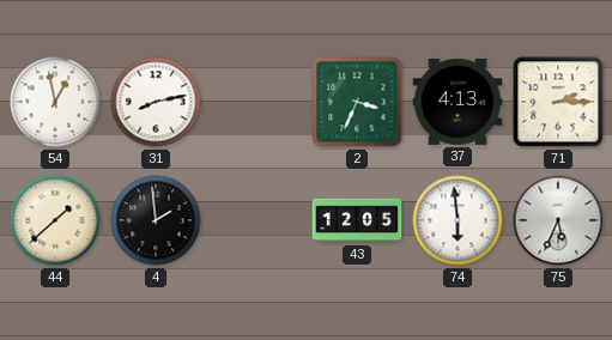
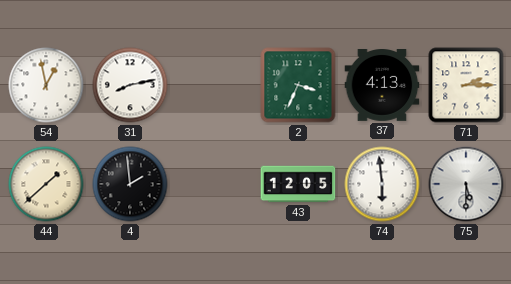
75: 5:34 -> 5:30
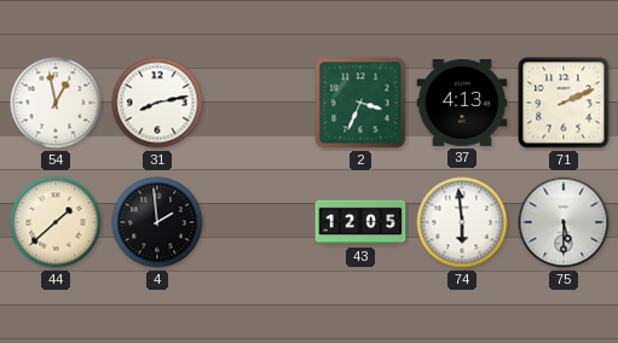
71: 2:15 -> 2:11
